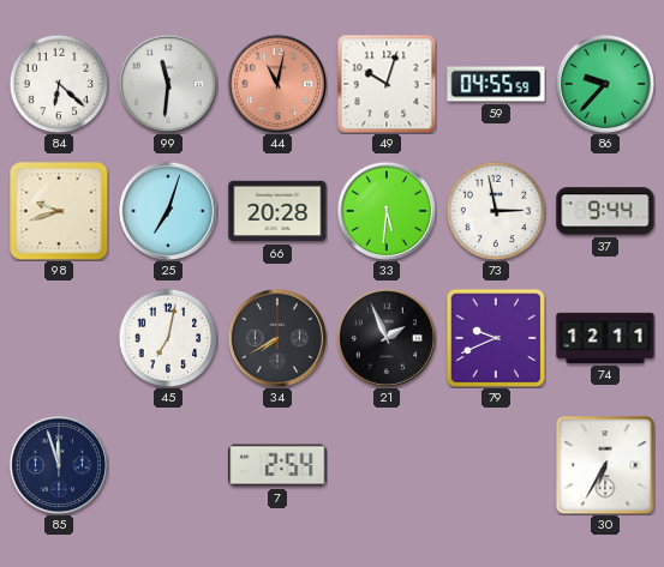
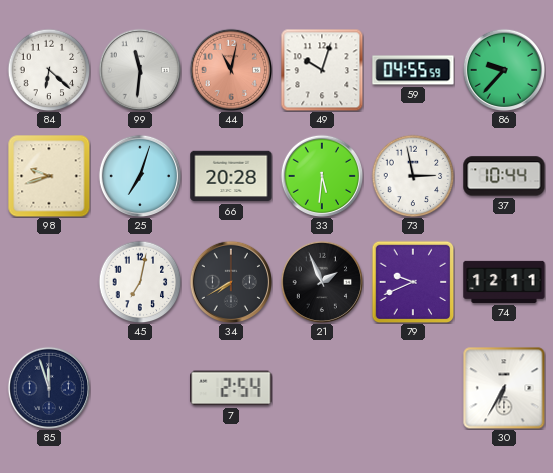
37: 9:44 -> 10:44
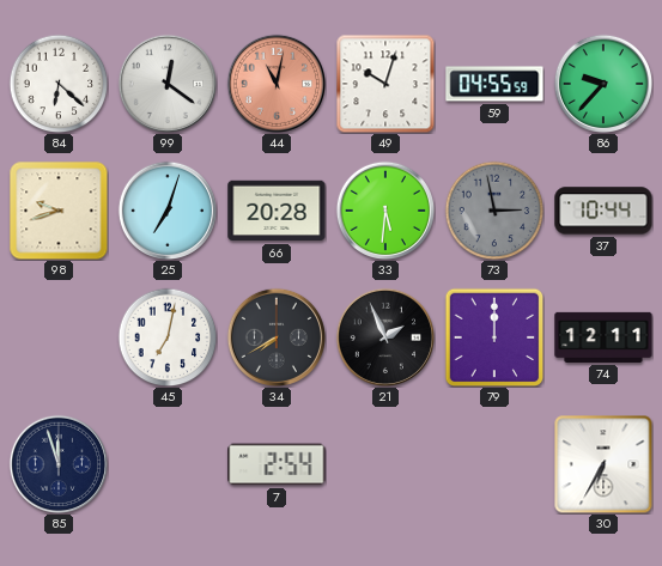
99: 11:31 -> 12:21
73 dial: white -> grey
79: 9:41 -> 12:00
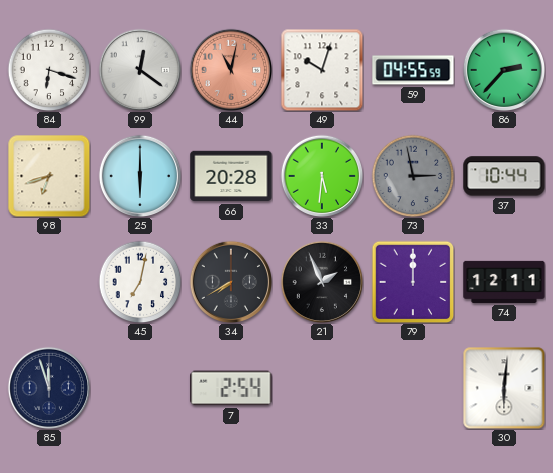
84: 6:22 -> 6:18
86: 9:37 -> 2:37
98: 9:42 -> 6:42
25: 7:03 -> 6:00
30: 6:35 -> 6:01
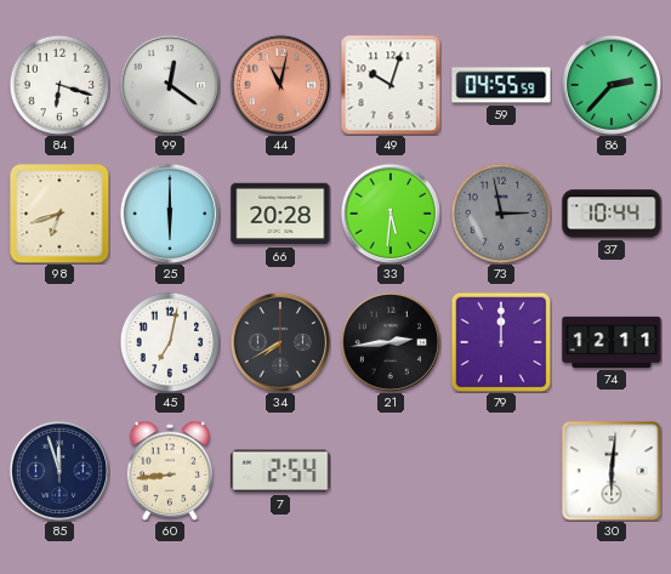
21: 1:56 -> 2:44
60: none -> 8:44
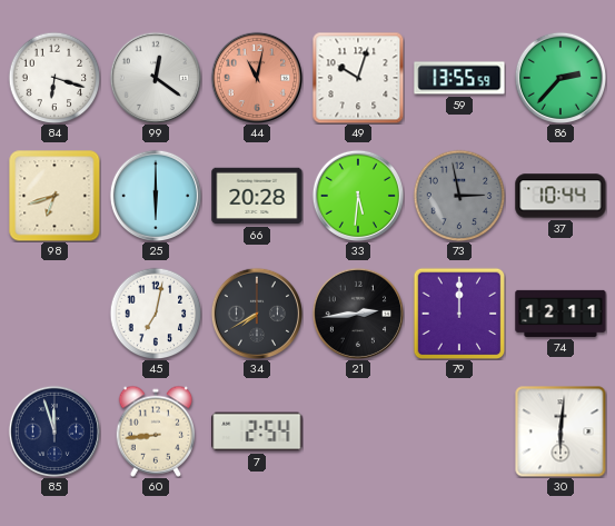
59: 04:55 -> 13:55
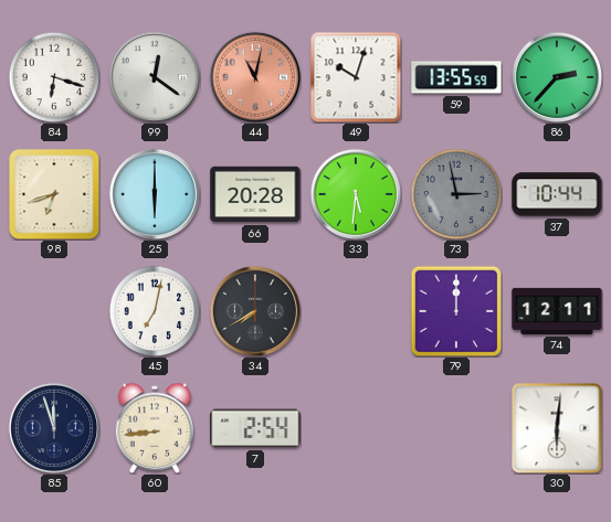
21: 2:44 -> none
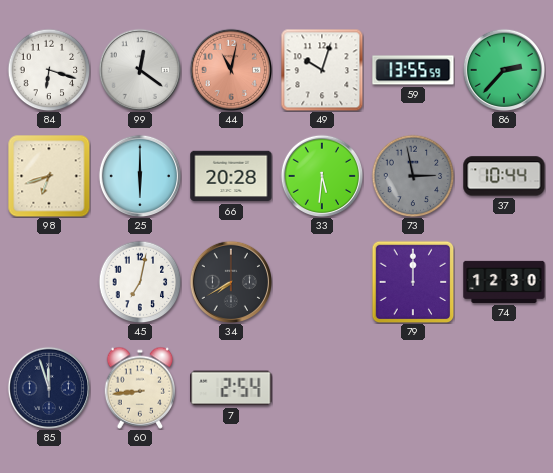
74: 12:11 -> 12:30
30: 6:01 -> none
